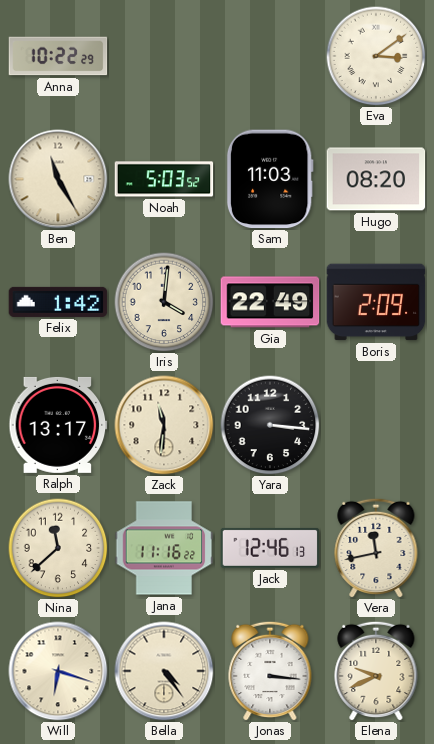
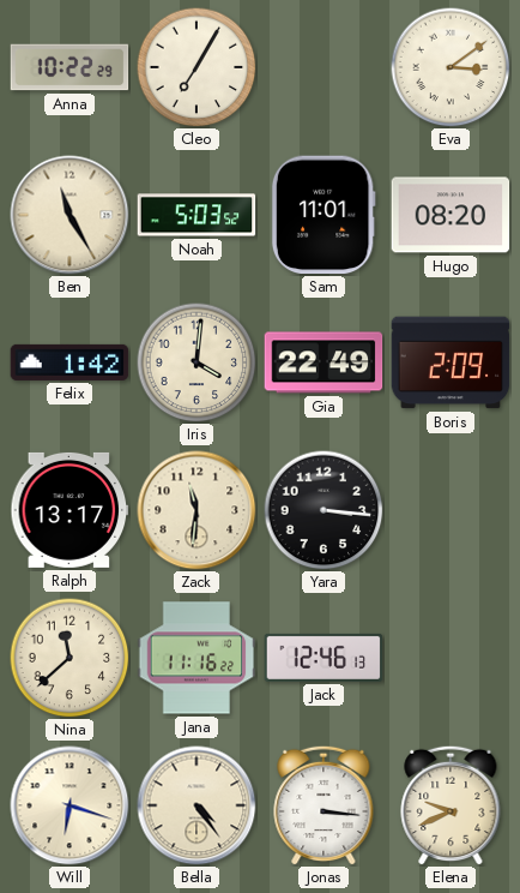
Cleo: none -> 7:05
Sam: 11:03 -> 11:01
Vera: 11:43 -> none
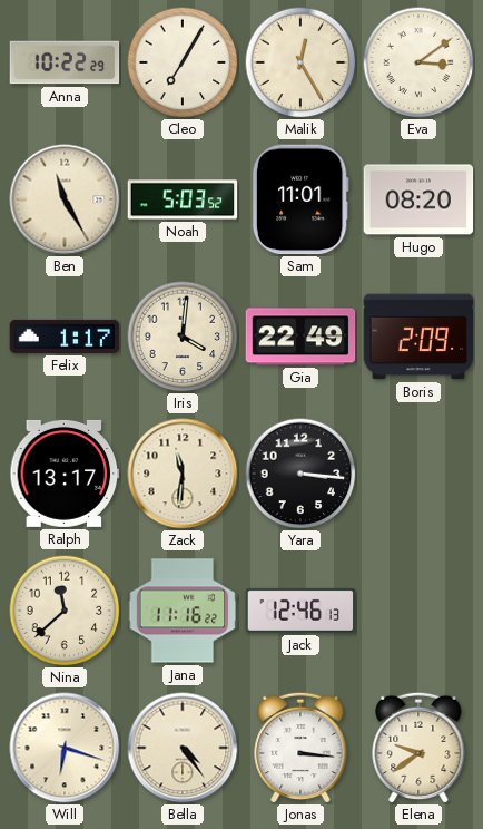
Malik: none -> 12:25
Felix: 1:42 -> 1:17
Elena: 9:41 -> 9:39
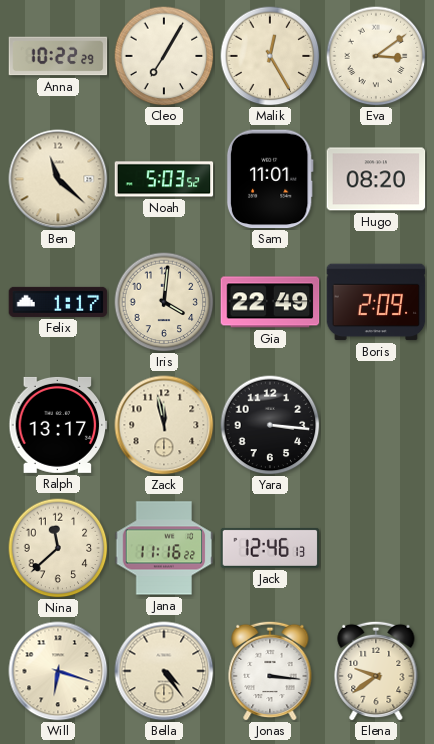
Ben: 11:25 -> 11:22
Zack: 11:31 -> 11:58
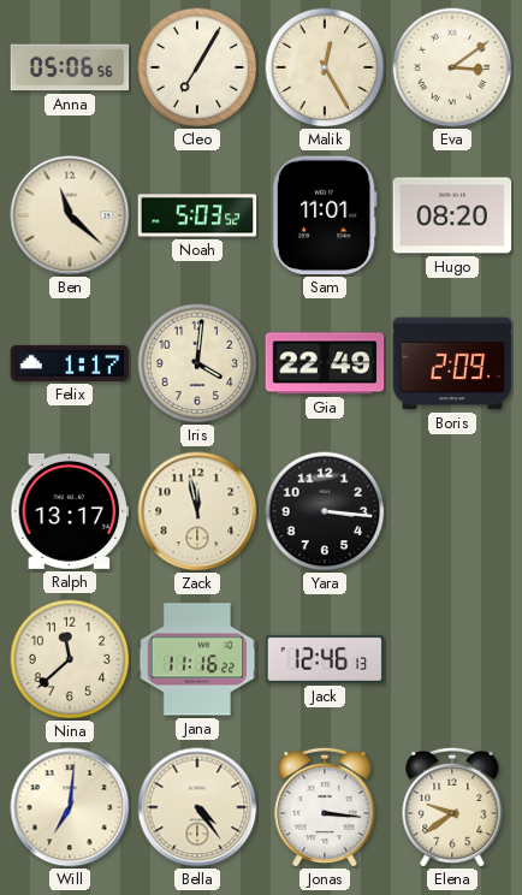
Anna: 10:22 -> 05:06
Will: 6:18 -> 7:01
